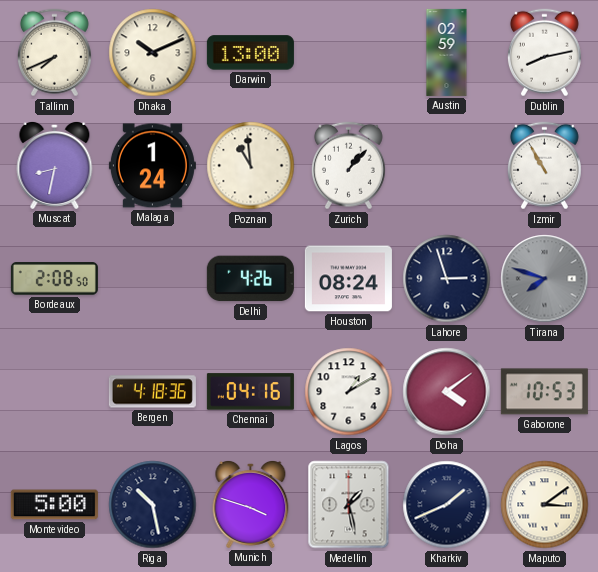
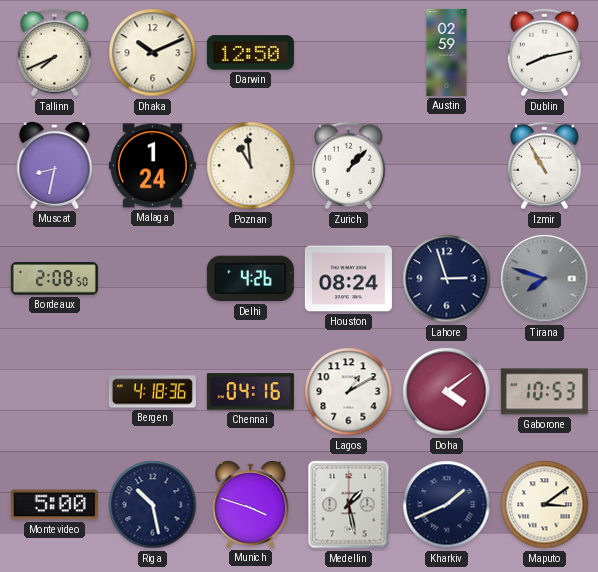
Darwin: 13:00 -> 12:50
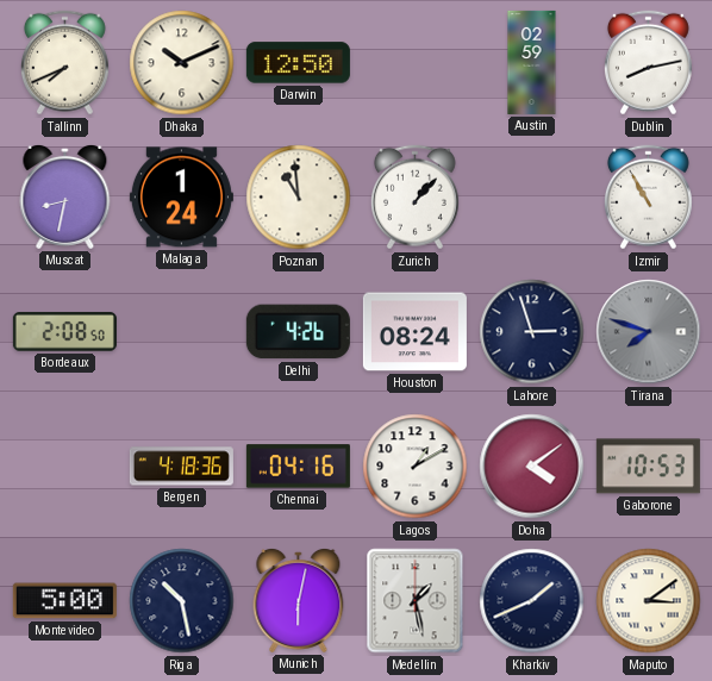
Munich: 3:48 -> 6:02
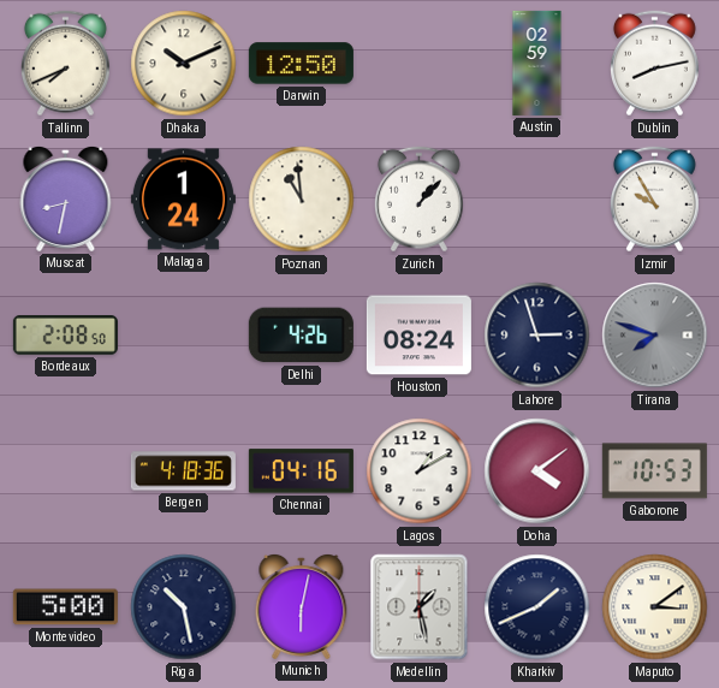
Izmir: 10:55 -> 9:55
